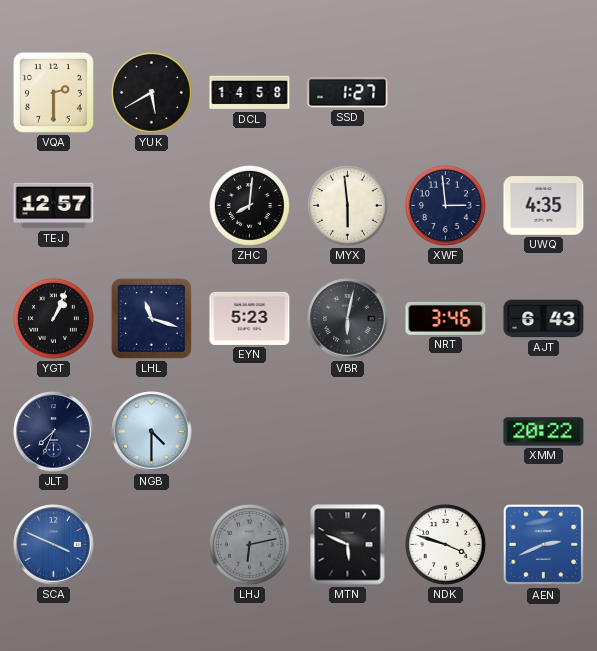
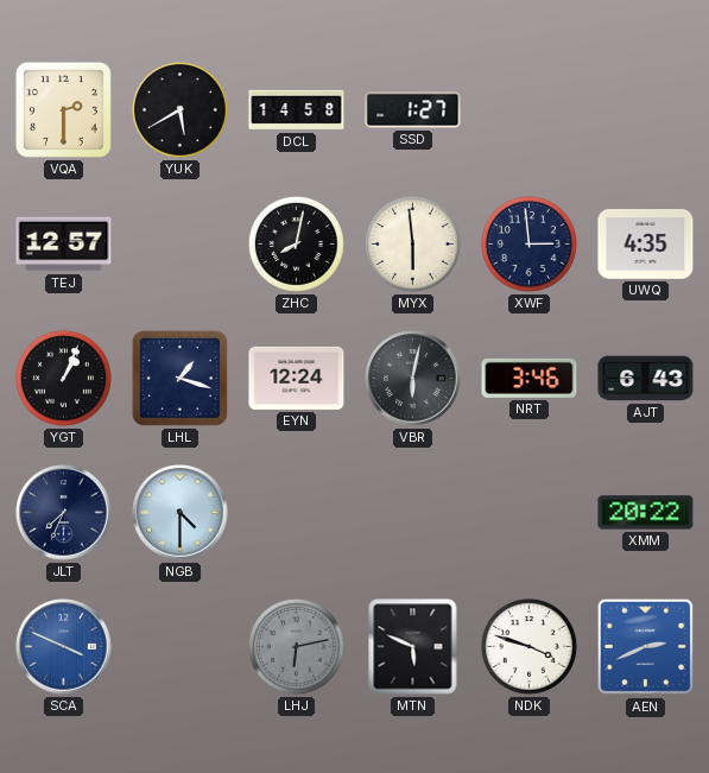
ZHC: 8:01 -> 8:02
LHL: 11:18 -> 1:18
EYN: 5:23 -> 12:24
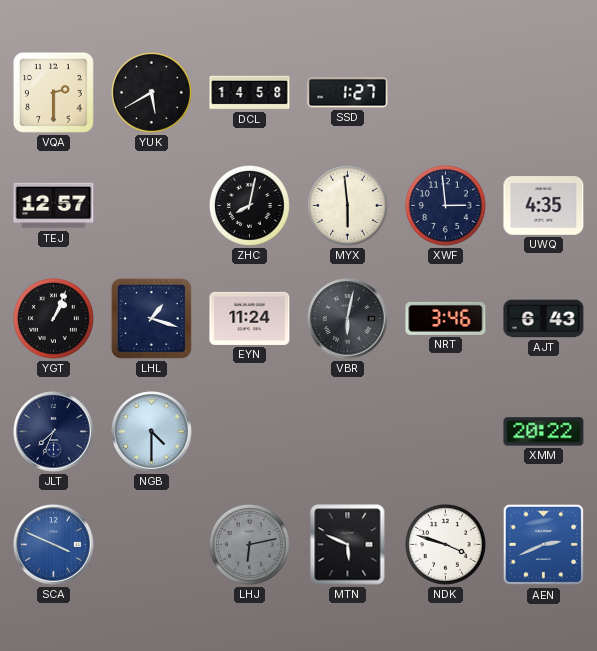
EYN: 12:24 -> 11:24
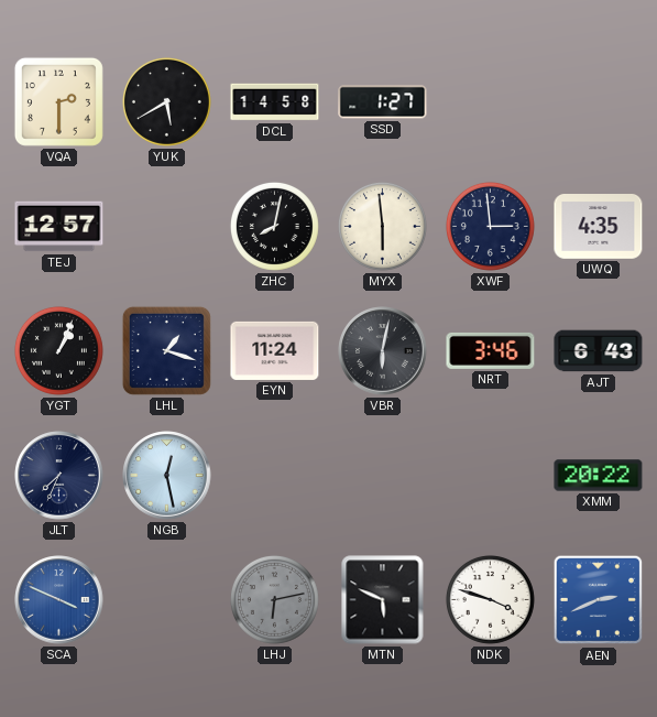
NGB: 4:30 -> 12:28
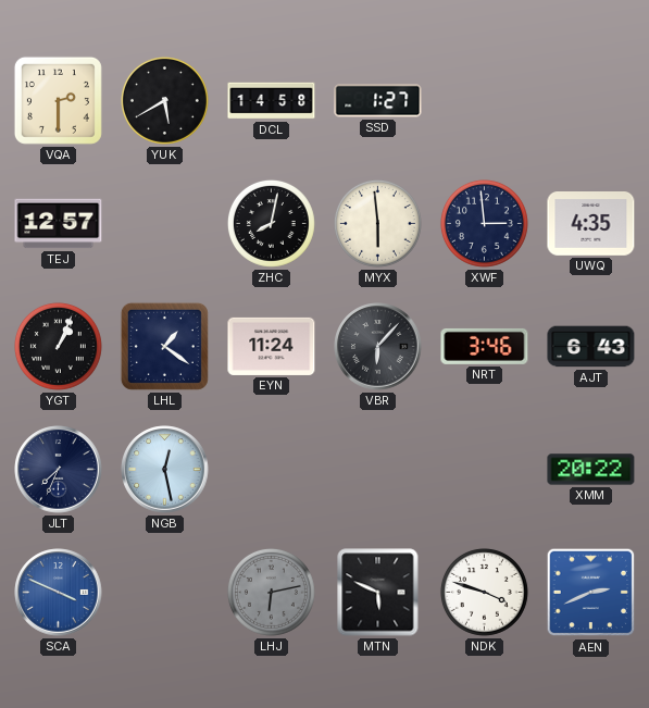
LHL: 1:18 -> 1:21
VBR: 6:02 -> 6:07
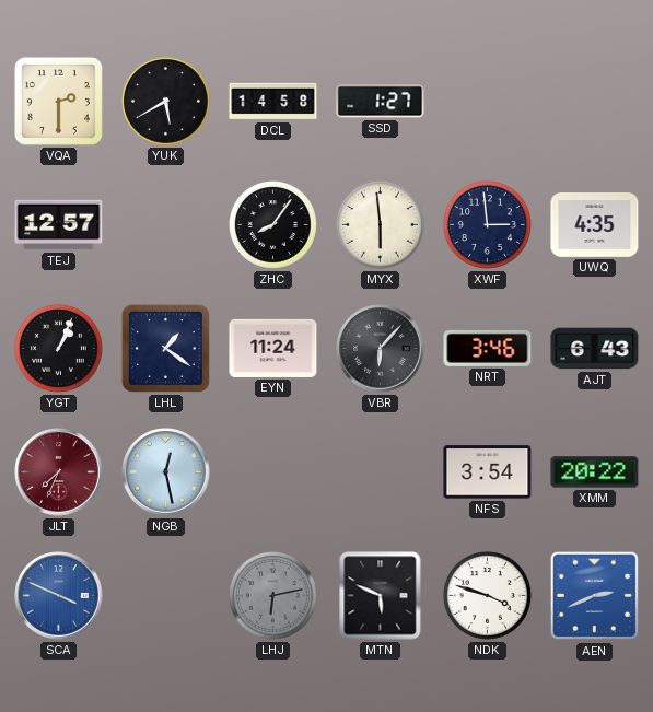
ZHC: 8:02 -> 8:06
JLT dial: navy -> burgundy
NFS: none -> 3:54
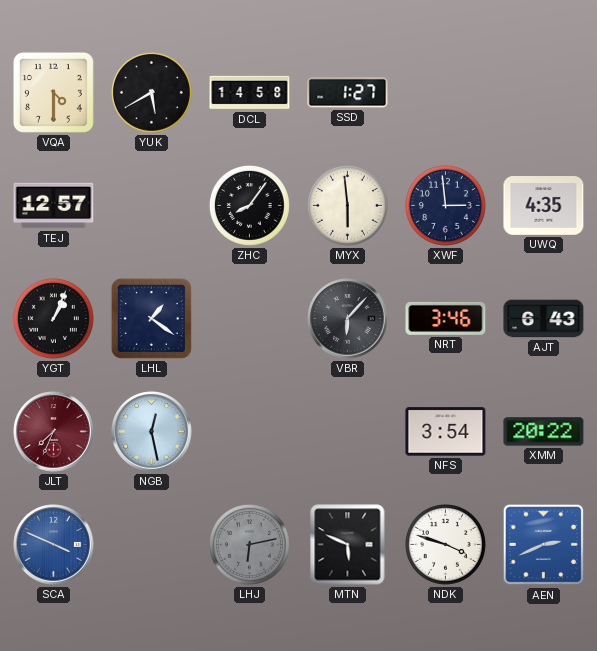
VQA: 2:30 -> 4:30
EYN: 11:24 -> none
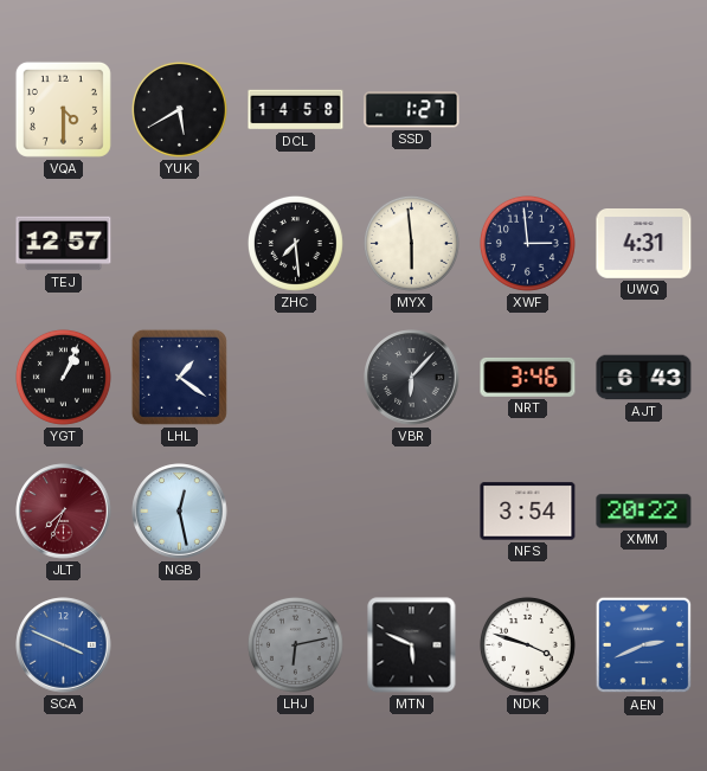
ZHC: 8:06 -> 7:29
UWQ: 4:35 -> 4:31
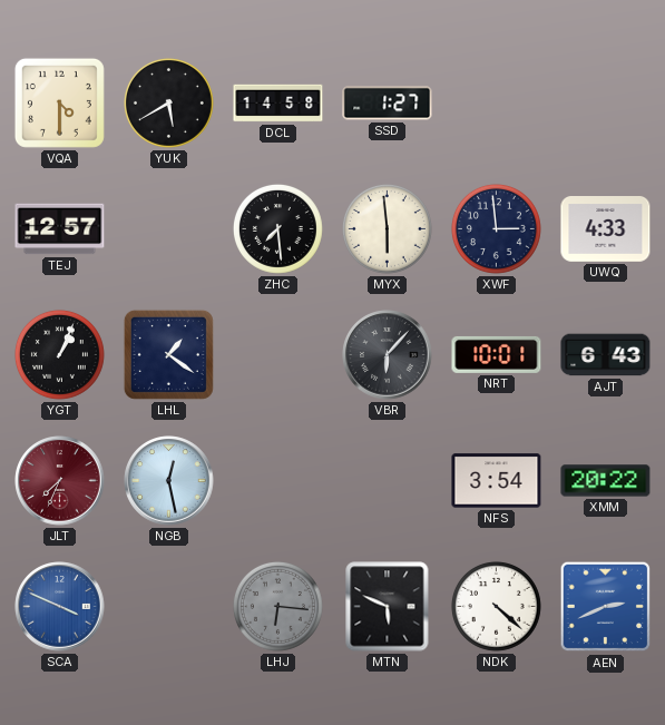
UWQ: 4:31 -> 4:33
NRT: 3:46 -> 10:01
LHJ: 6:13 -> 6:16
NDK: 3:48 -> 4:22
